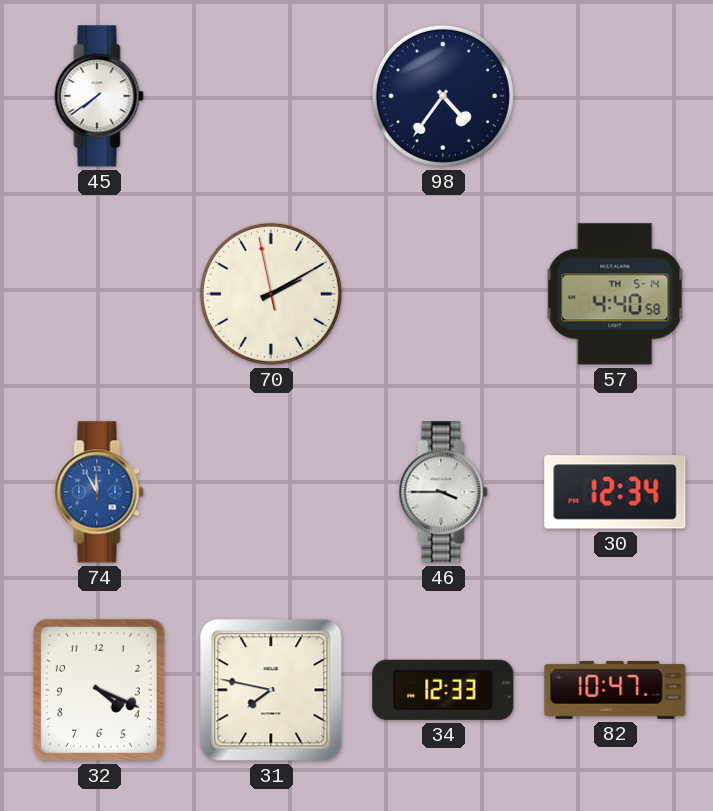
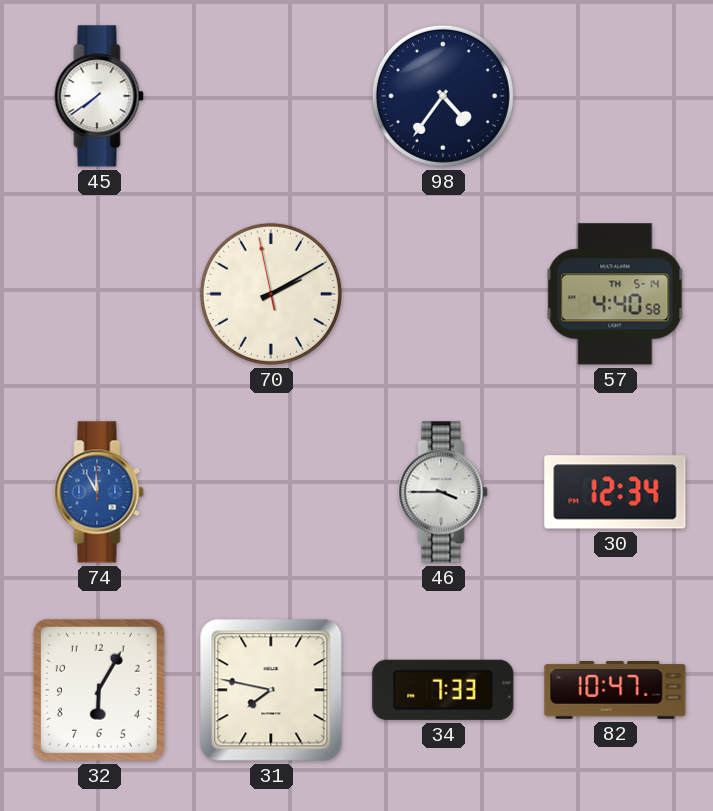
32: 4:19 -> 6:05
34: 12:33 -> 7:33
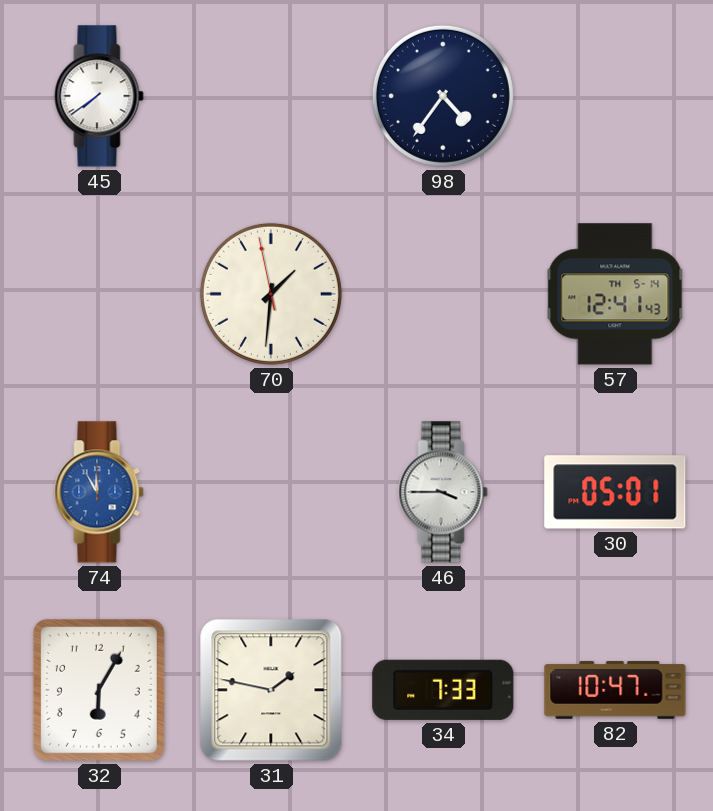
70: 2:09 -> 1:30
57: 4:40 -> 12:41
30: 12:34 -> 05:01
31: 7:47 -> 1:47
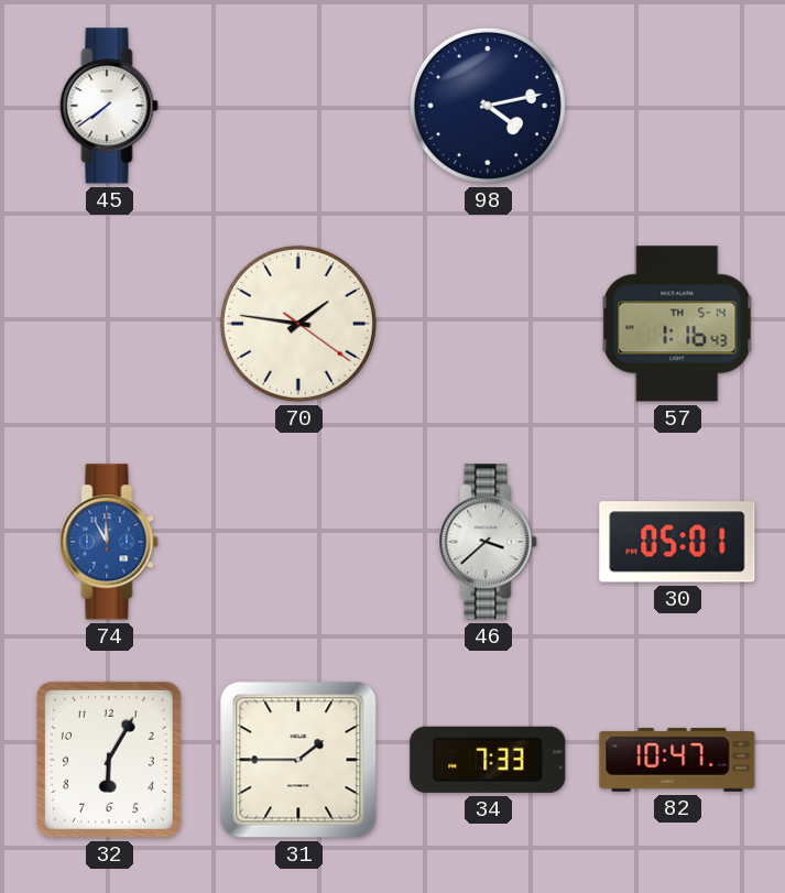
98: 4:36 -> 4:13
70: 1:30 -> 1:46
57: 12:41 -> 1:16
46: 3:45 -> 3:38
31: 1:47 -> 1:45
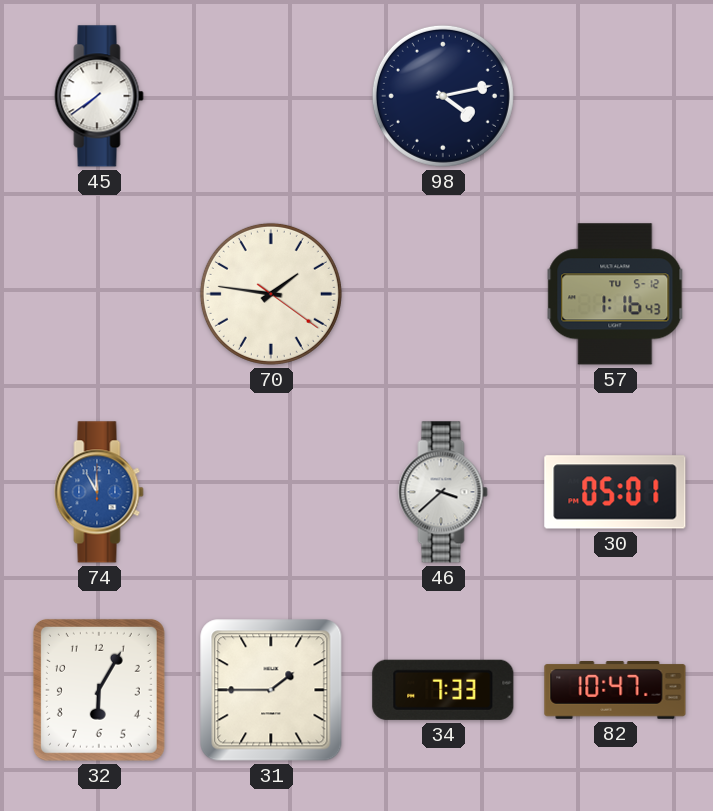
57 date: TH 5-14 -> TU 5-12
